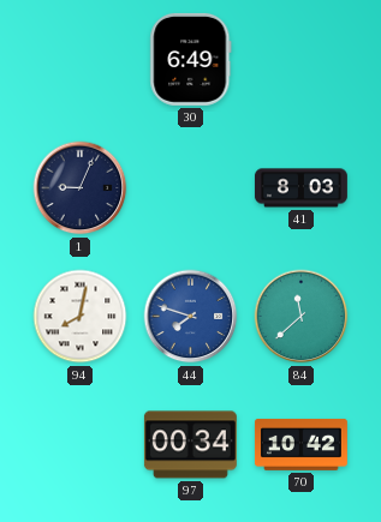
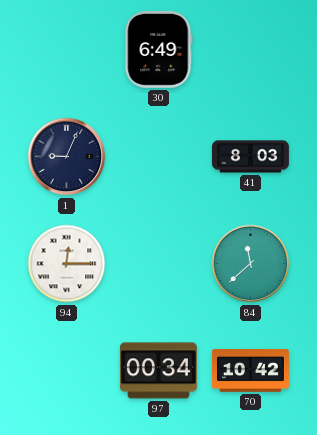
94: 8:02 -> 12:15
44: 7:48 -> none
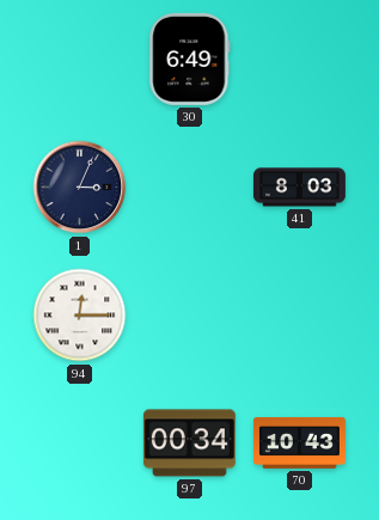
1: 9:04 -> 3:04
84: 11:38 -> none
70: 10:42 -> 10:43
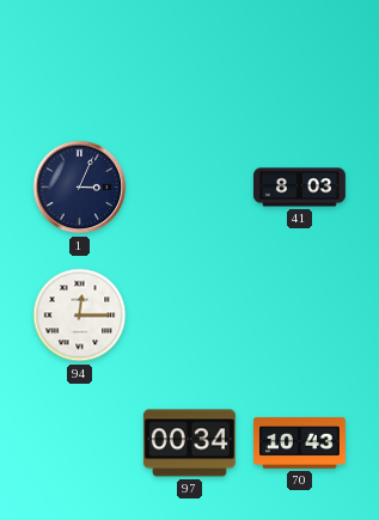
30: 6:49 -> none
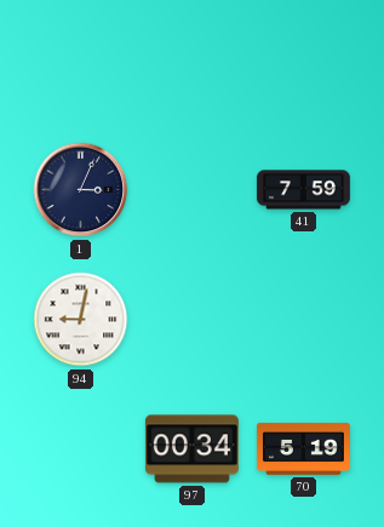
41: 8:03 -> 7:59
94: 12:15 -> 9:02
70: 10:43 -> 5:19
